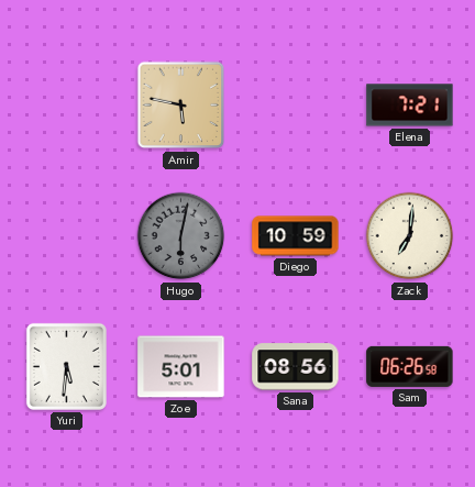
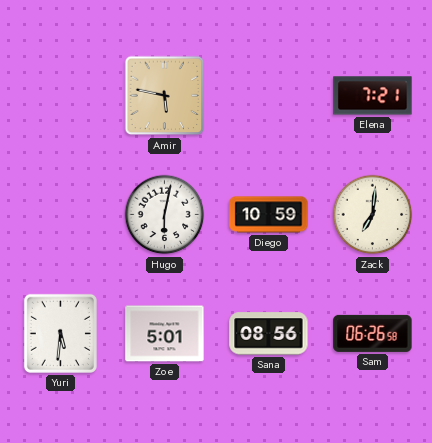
Hugo dial: grey -> white
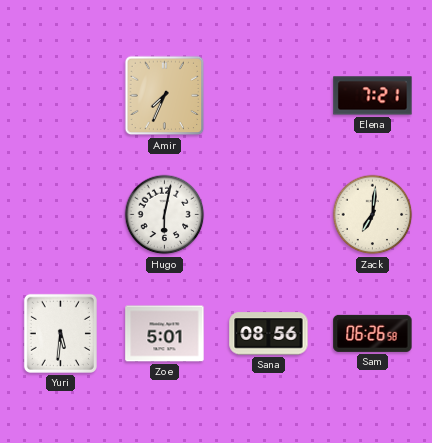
Amir: 5:47 -> 7:34
Diego: 10:59 -> none
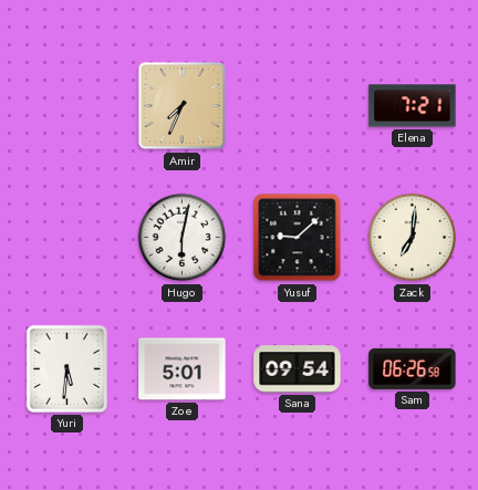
Yusuf: none -> 9:08
Sana: 08:56 -> 09:54
